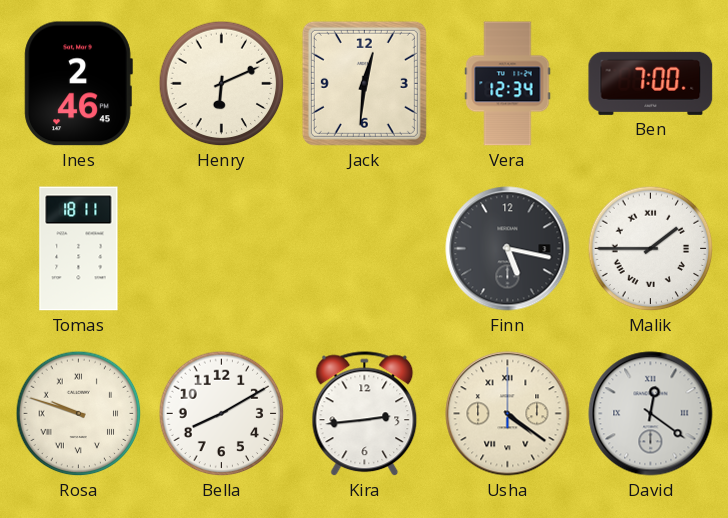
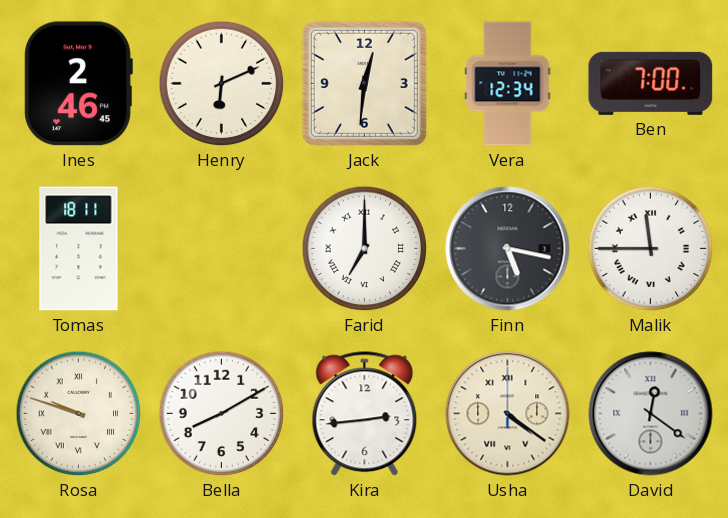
Farid: none -> 7:00
Malik: 1:45 -> 11:45
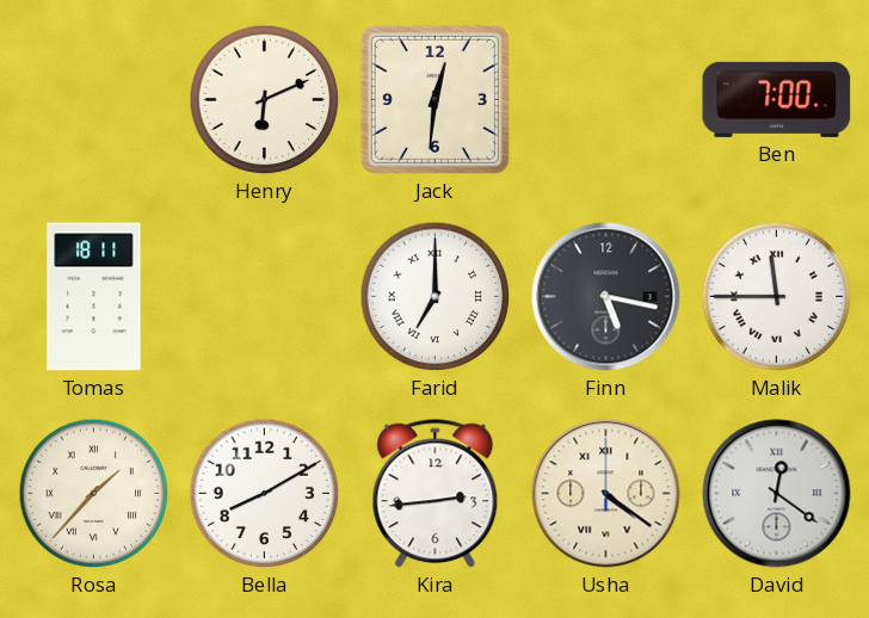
Ines: 2:46 -> none
Vera: 12:34 -> none
Rosa: 9:48 -> 1:37
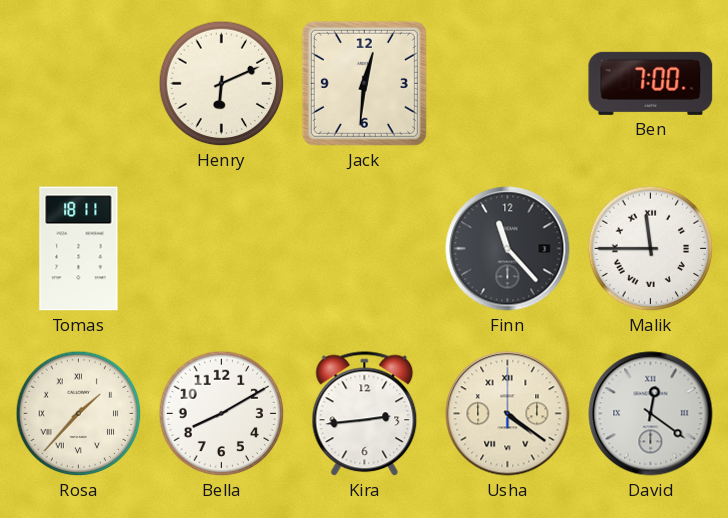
Farid: 7:00 -> none
Finn: 5:17 -> 11:23
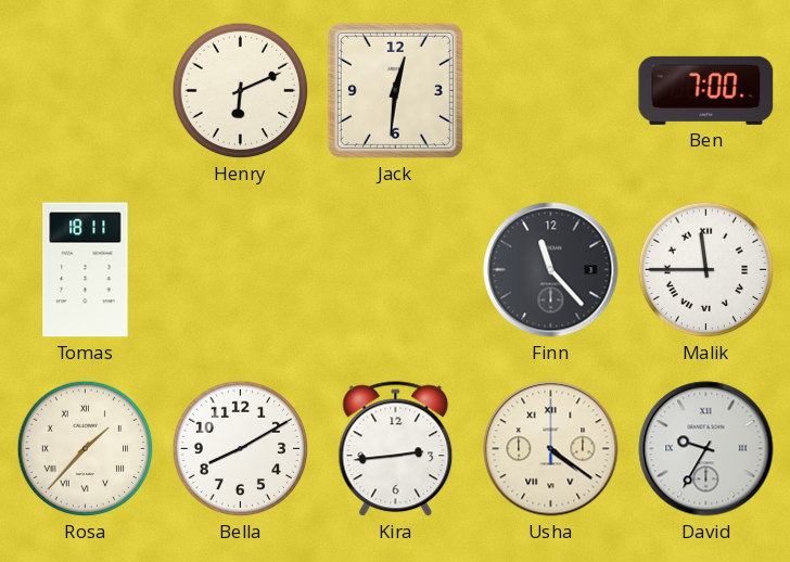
David: 12:21 -> 9:35
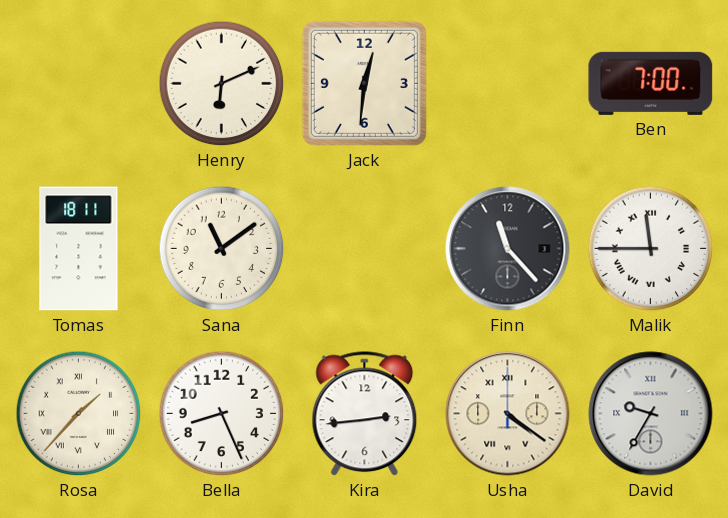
Sana: none -> 11:09
Bella: 8:10 -> 8:26
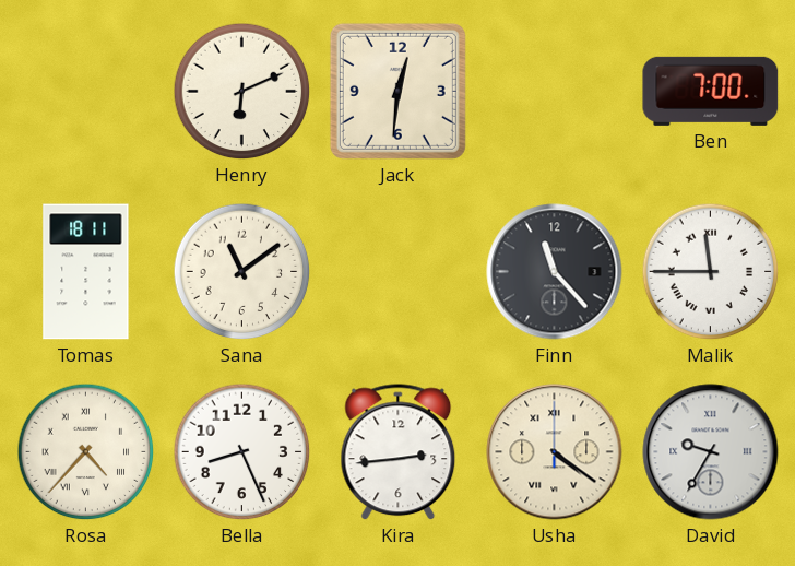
Rosa: 1:37 -> 4:37
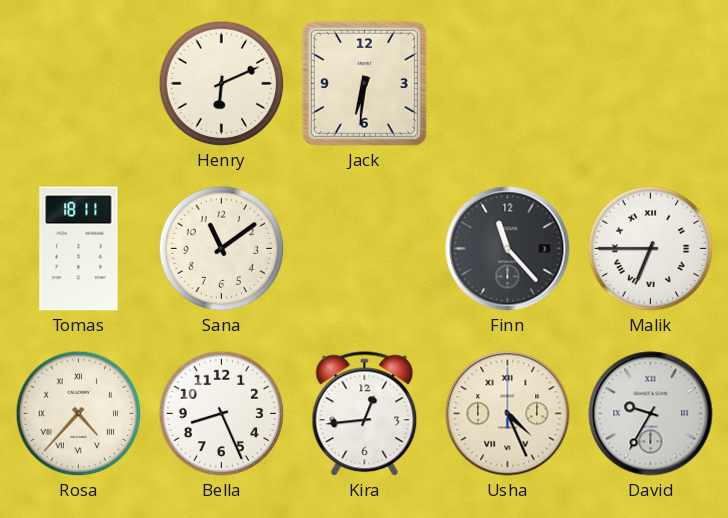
Jack: 12:31 -> 6:31
Ben: 7:00 -> none
Malik: 11:45 -> 6:45
Kira: 2:44 -> 12:44
Usha: 4:21 -> 4:26
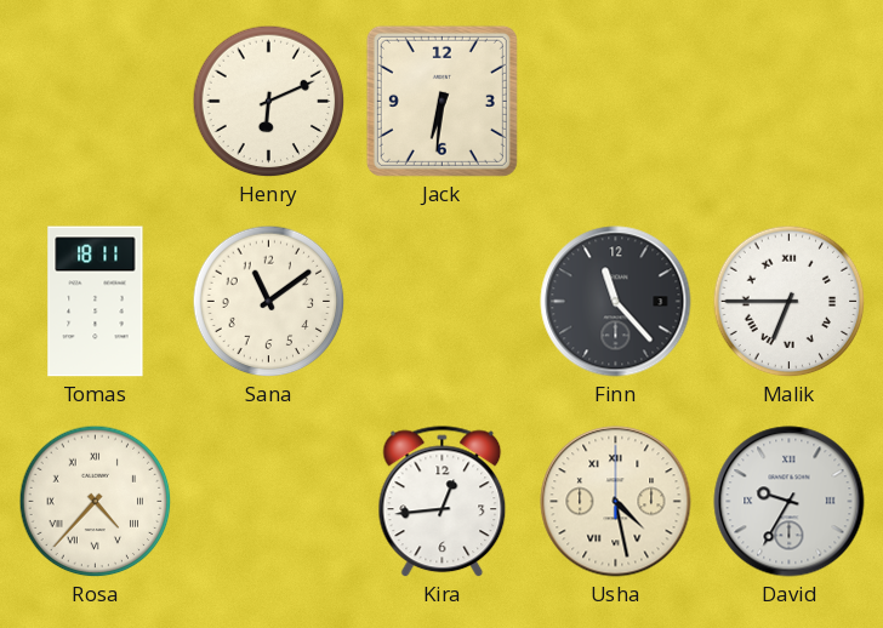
Bella: 8:26 -> none
Usha: 4:26 -> 4:28
